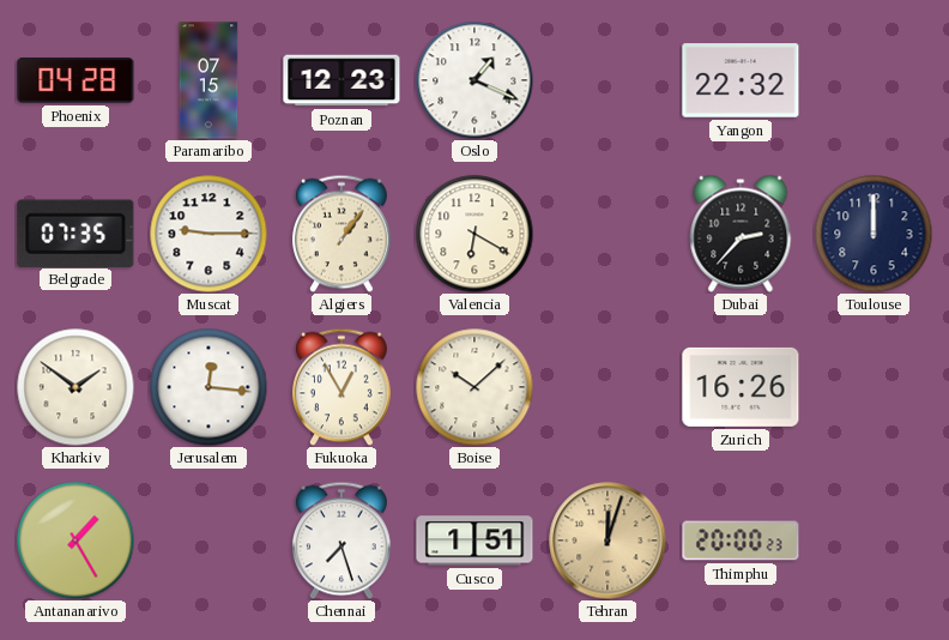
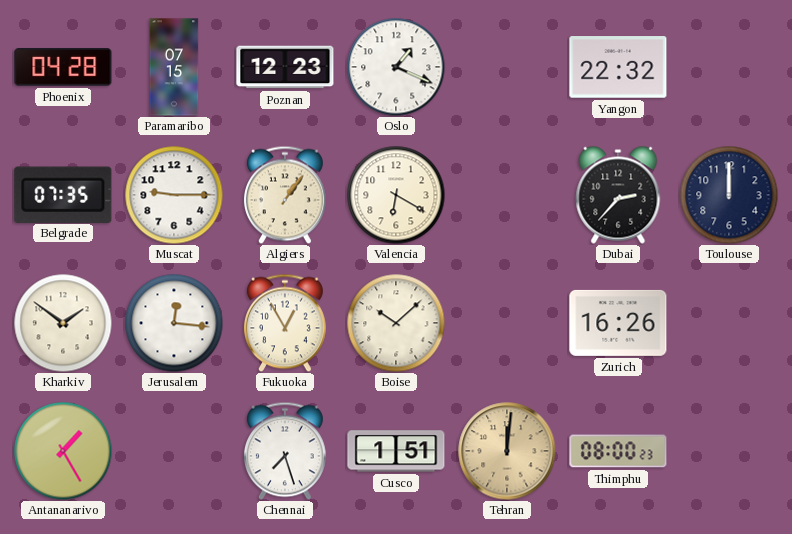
Tehran: 12:03 -> 12:01
Thimphu: 20:00 -> 08:00
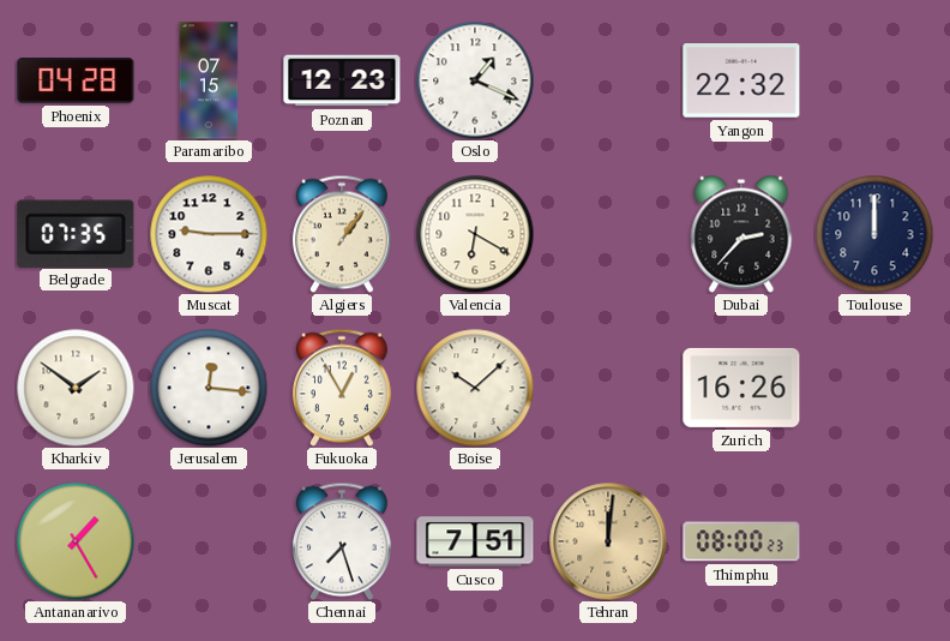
Cusco: 1:51 -> 7:51
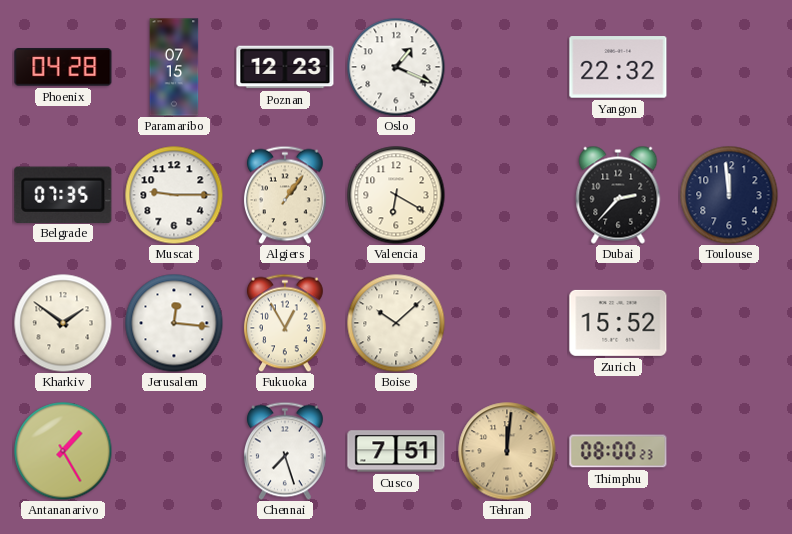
Toulouse: 12:00 -> 11:59
Zurich: 16:26 -> 15:52
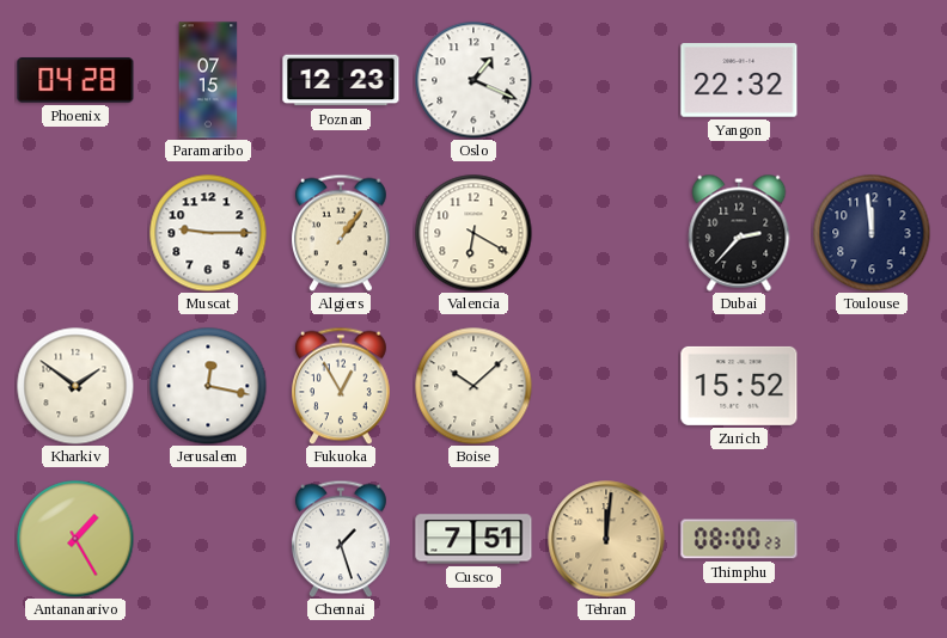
Belgrade: 07:35 -> none
Jerusalem: 12:16 -> 12:17
Chennai: 7:27 -> 1:27
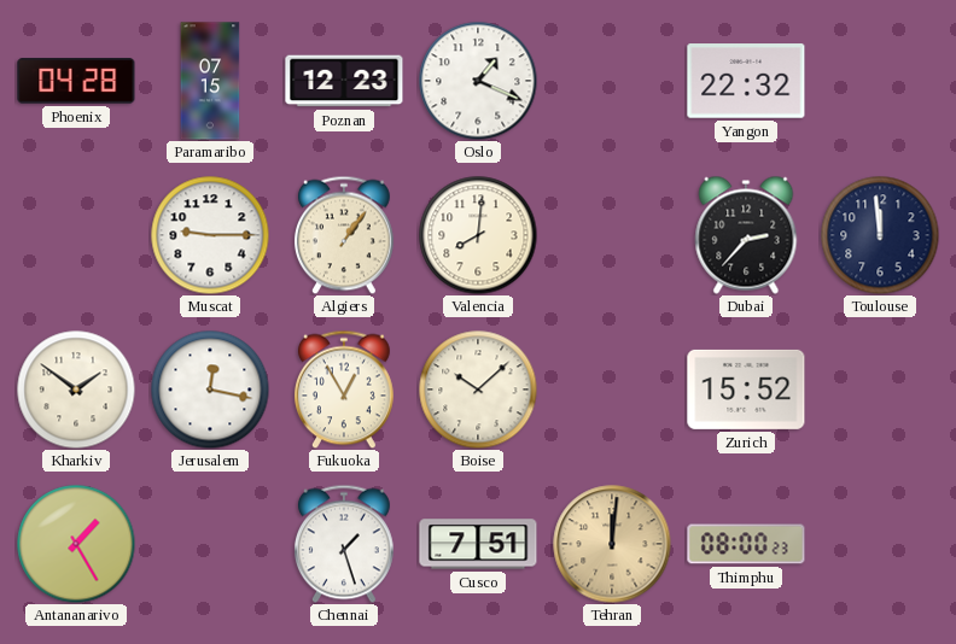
Valencia: 6:20 -> 8:01
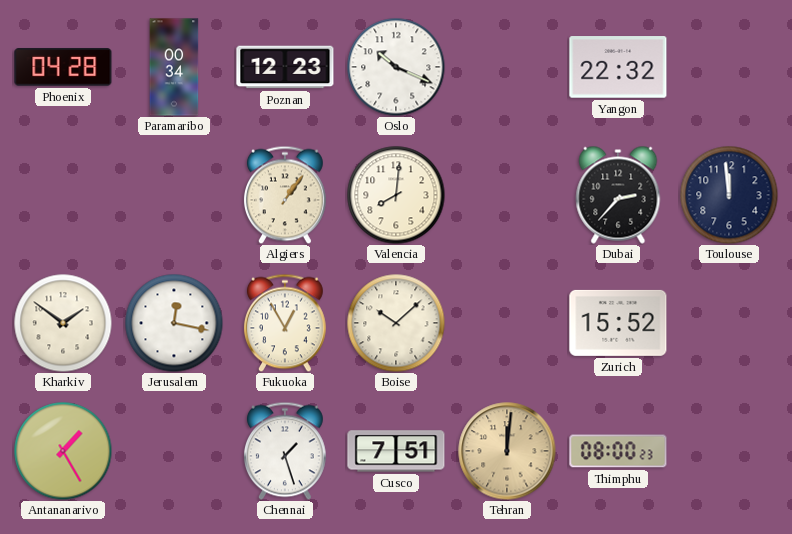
Paramaribo: 07:15 -> 00:34
Oslo: 1:19 -> 10:19
Muscat: 9:15 -> none
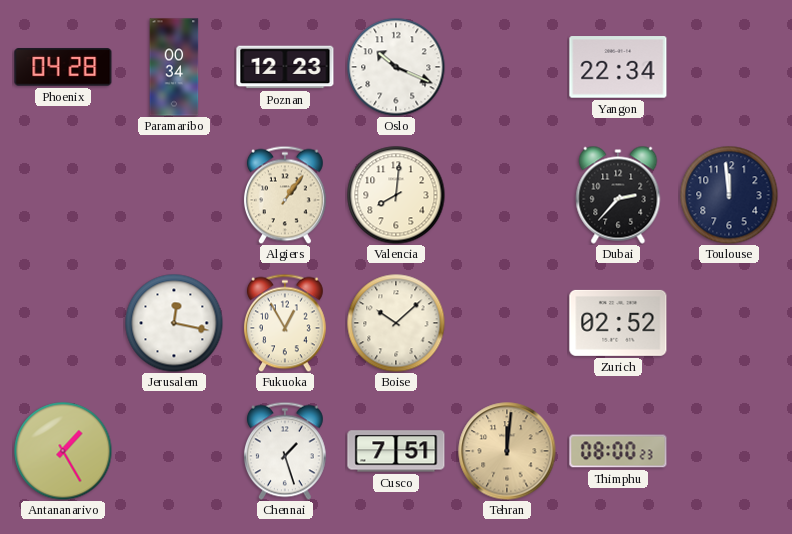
Yangon: 22:32 -> 22:34
Kharkiv: 1:51 -> none
Zurich: 15:52 -> 02:52
